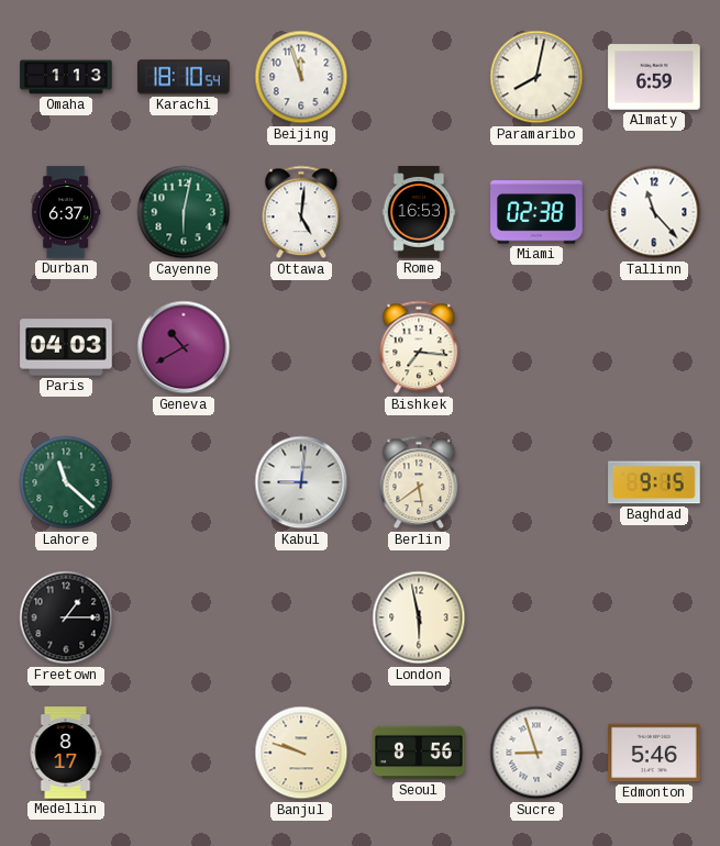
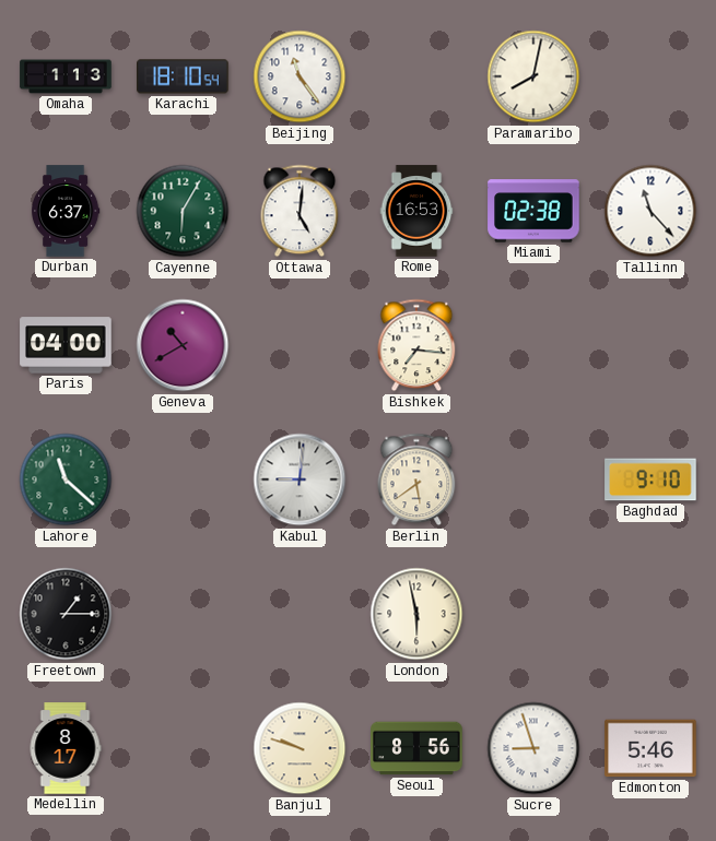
Beijing: 11:57 -> 11:24
Almaty: 6:59 -> none
Cayenne: 6:02 -> 6:05
Paris: 04:03 -> 04:00
Baghdad: 9:15 -> 9:10
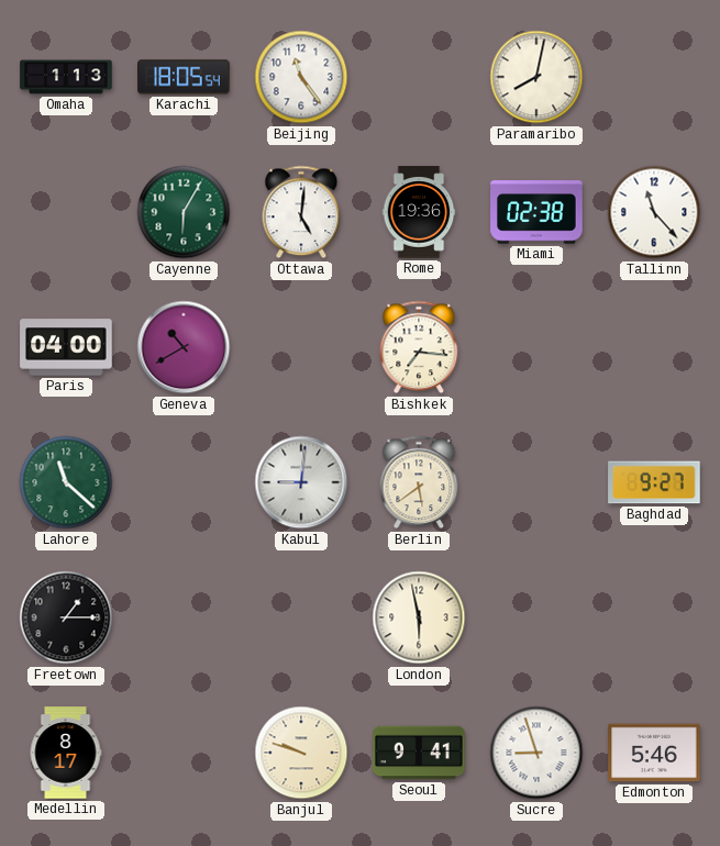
Karachi: 18:10 -> 18:05
Durban: 6:37 -> none
Rome: 16:53 -> 19:36
Baghdad: 9:10 -> 9:27
Seoul: 8:56 -> 9:41
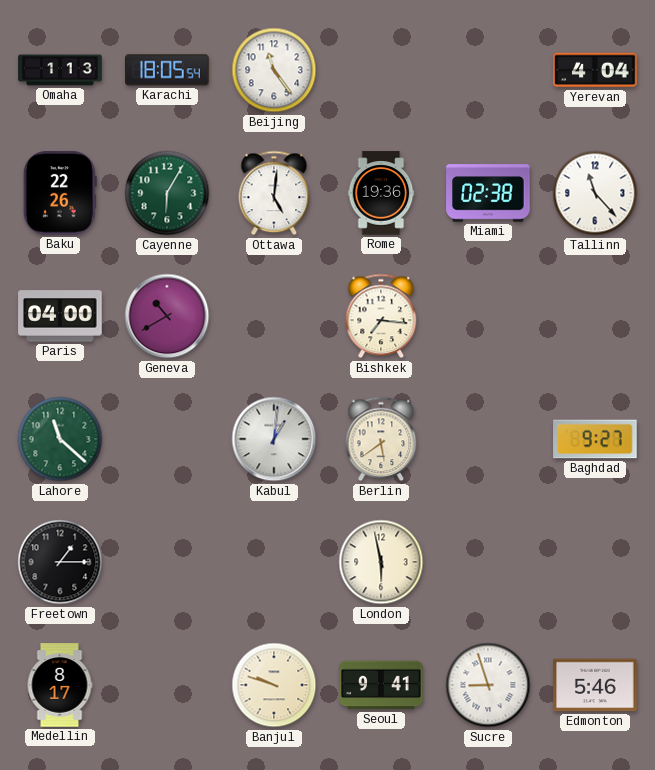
Paramaribo: 8:02 -> none
Yerevan: none -> 4:04
Baku: none -> 22:26
Kabul: 9:01 -> 1:01
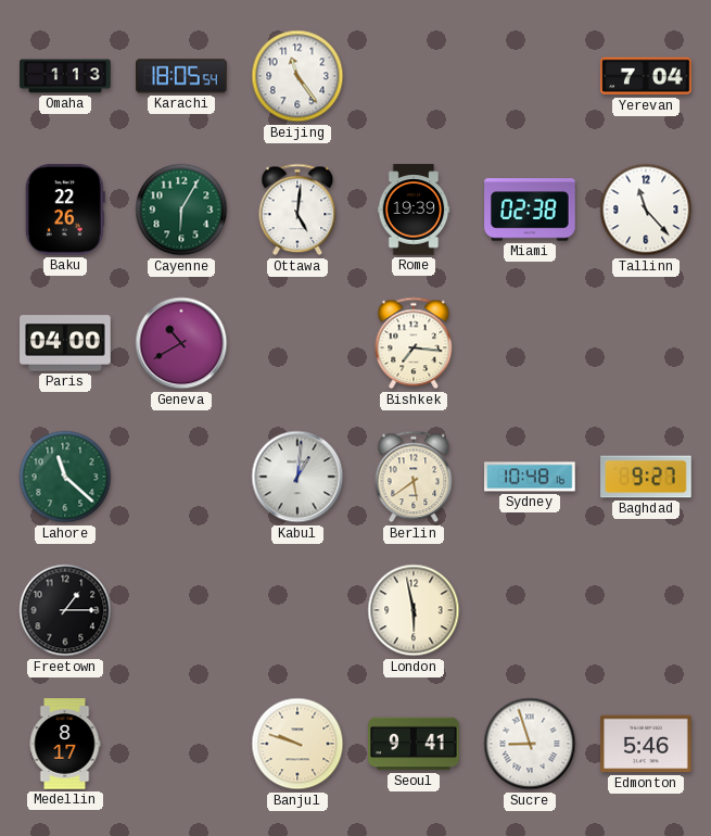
Yerevan: 4:04 -> 7:04
Rome: 19:36 -> 19:39
Sydney: none -> 10:48
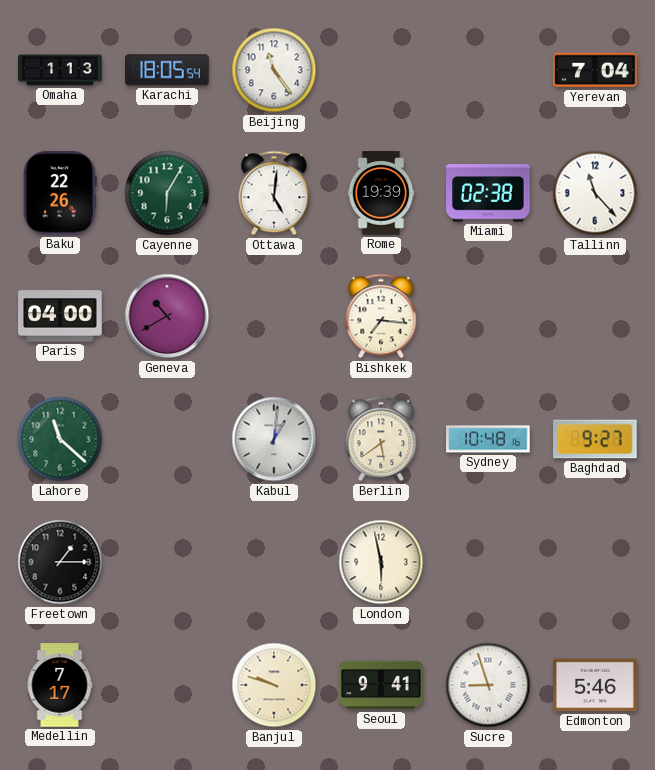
Medellin: 8:17 -> 7:17
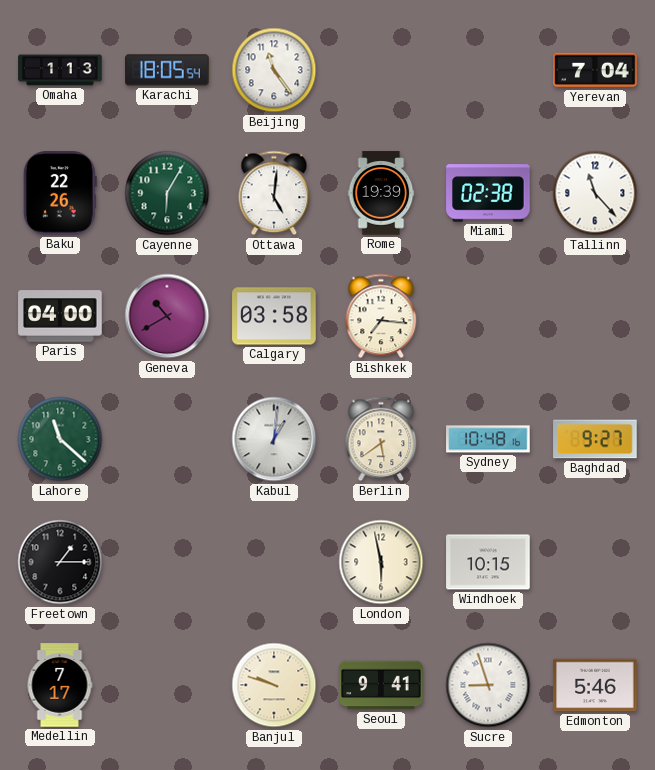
Calgary: none -> 03:58
Windhoek: none -> 10:15
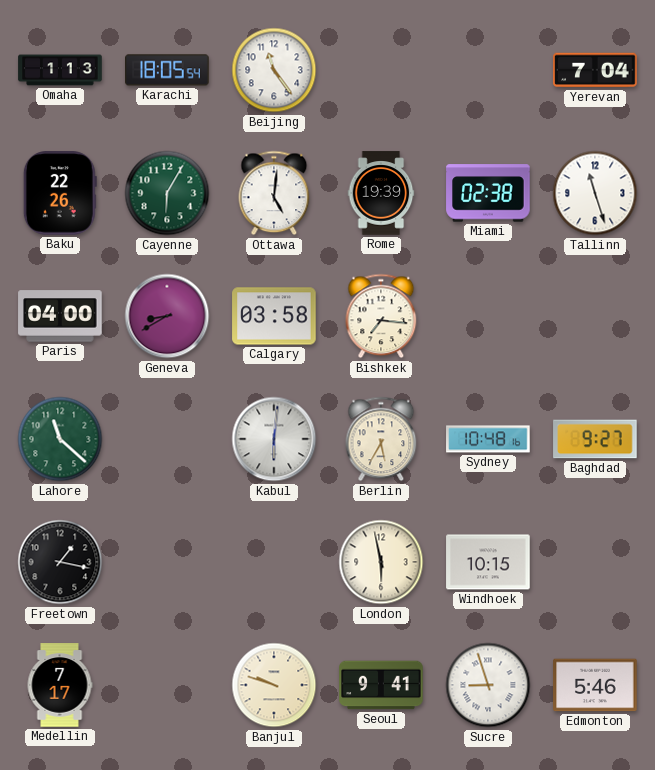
Tallinn: 11:23 -> 11:27
Geneva: 10:40 -> 8:40
Kabul: 1:01 -> 6:01
Berlin: 5:39 -> 5:35
Freetown: 1:15 -> 1:17
